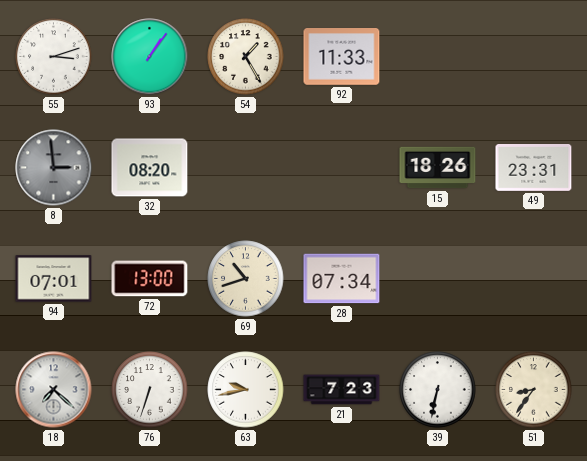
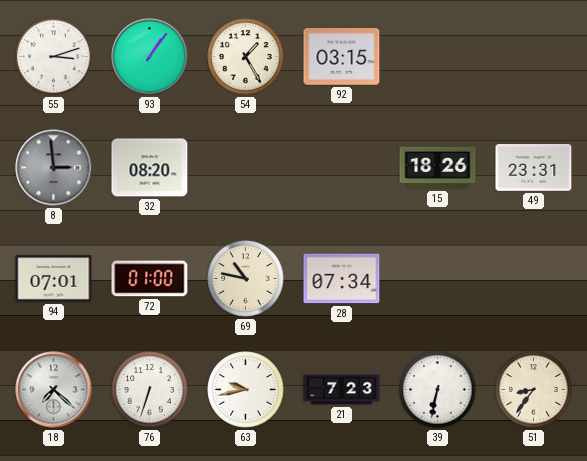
92: 11:33 -> 03:15
72: 13:00 -> 01:00
69: 10:42 -> 10:47
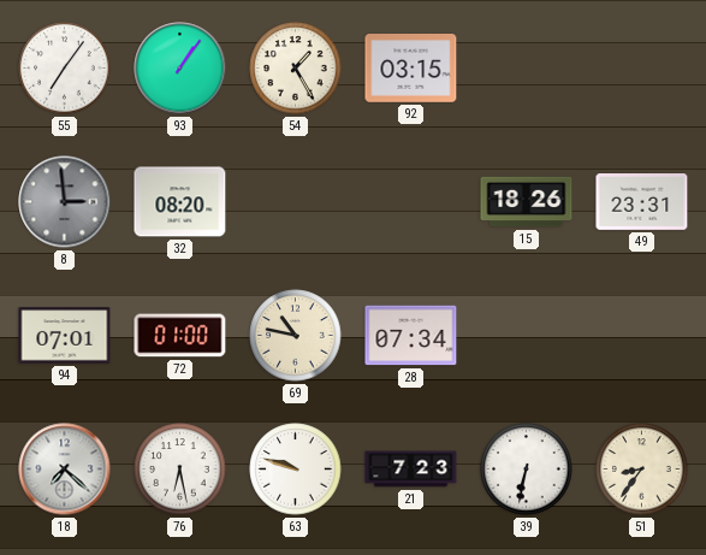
55: 3:12 -> 7:06
76: 6:33 -> 6:28
63: 9:43 -> 9:48
